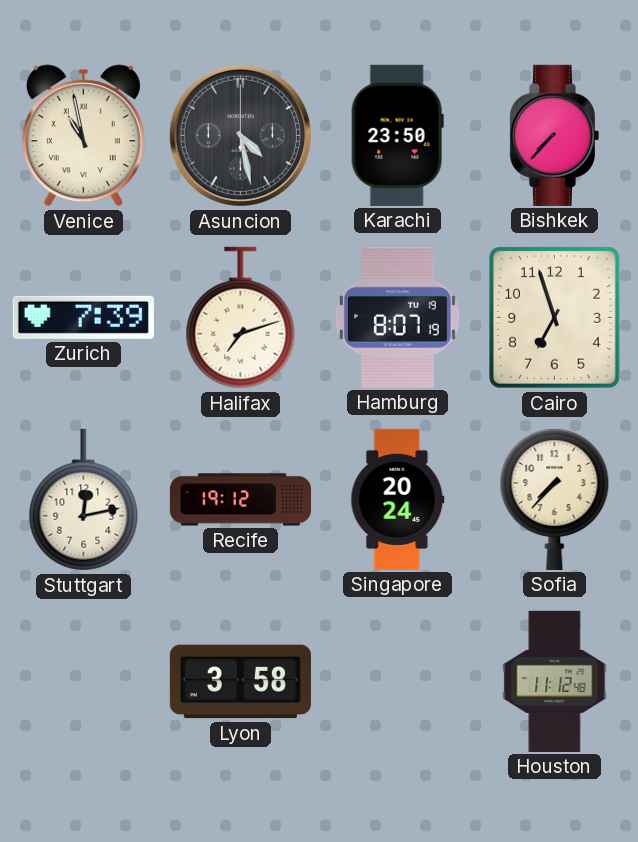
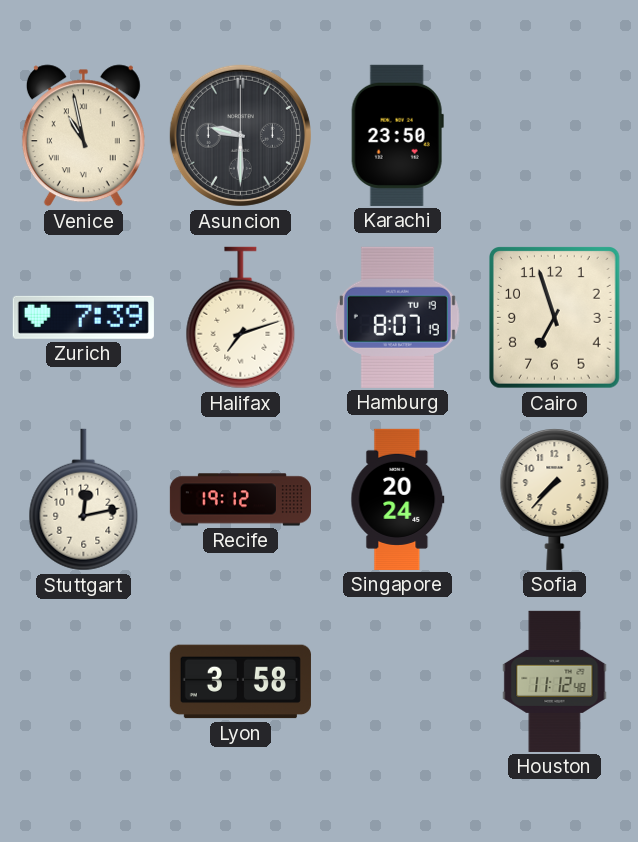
Asuncion: 4:28 -> 9:30
Bishkek: 7:37 -> none
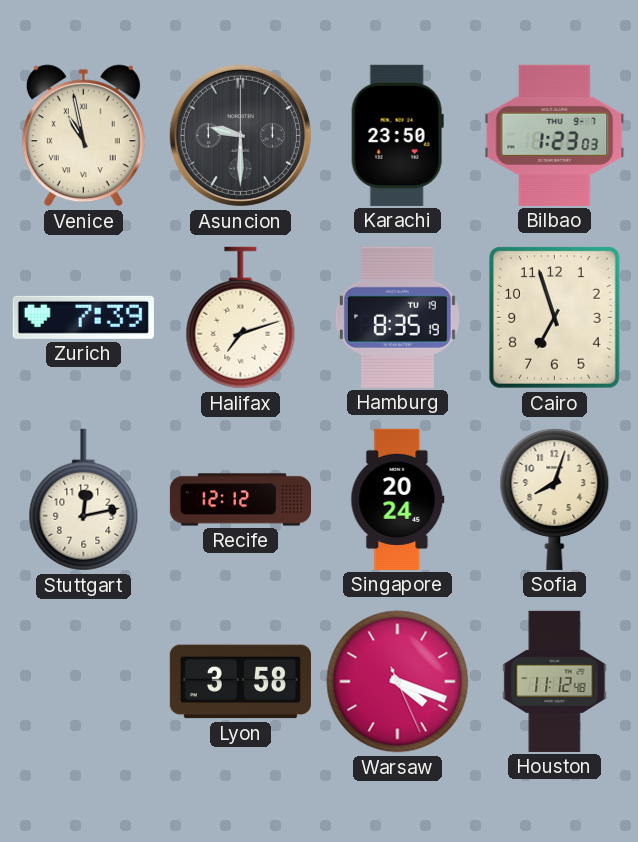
Bilbao: none -> 1:23
Hamburg: 8:07 -> 8:35
Recife: 19:12 -> 12:12
Sofia: 7:37 -> 8:03
Warsaw: none -> 4:18
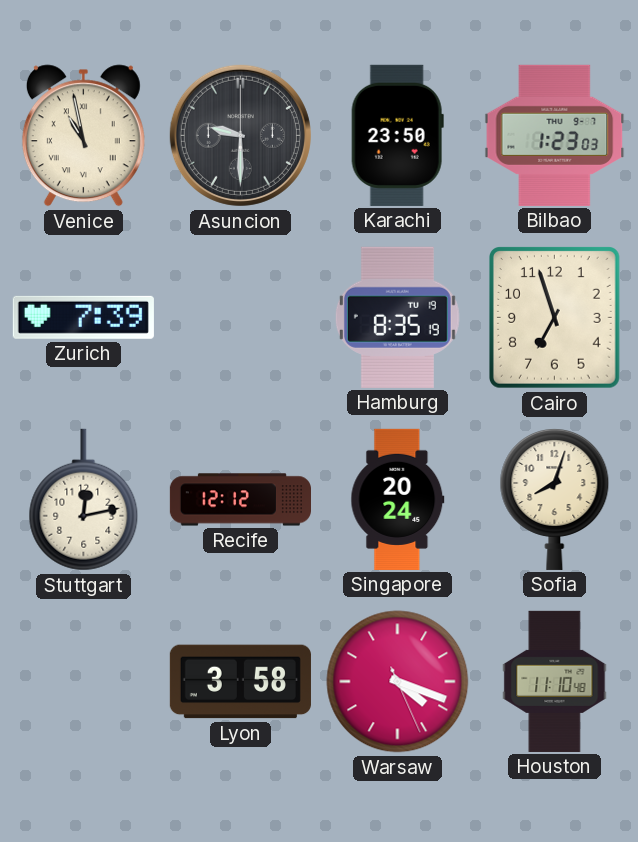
Halifax: 7:12 -> none
Houston: 11:12 -> 11:10
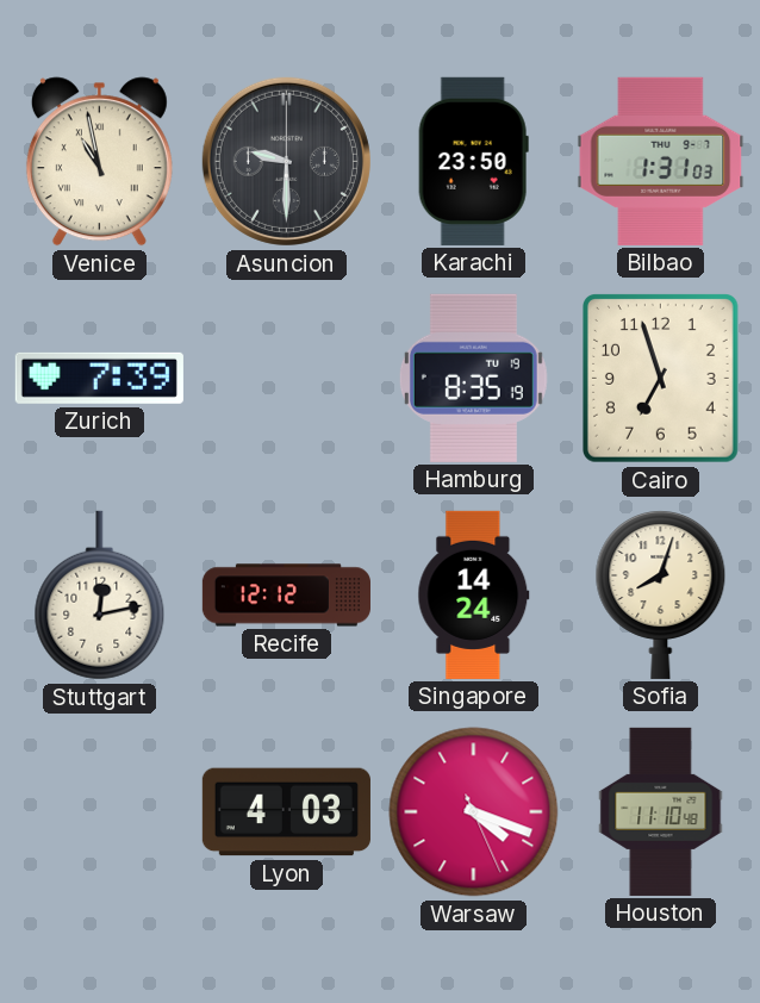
Bilbao: 1:23 -> 1:31
Singapore: 20:24 -> 14:24
Lyon: 3:58 -> 4:03
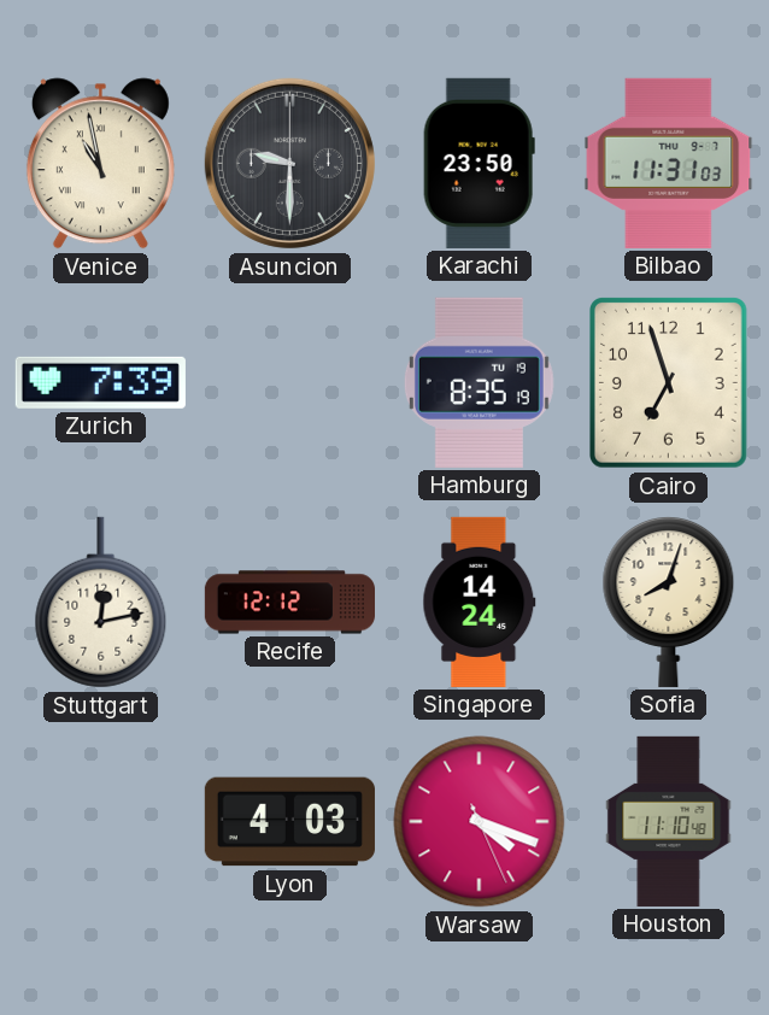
Bilbao: 1:31 -> 11:31
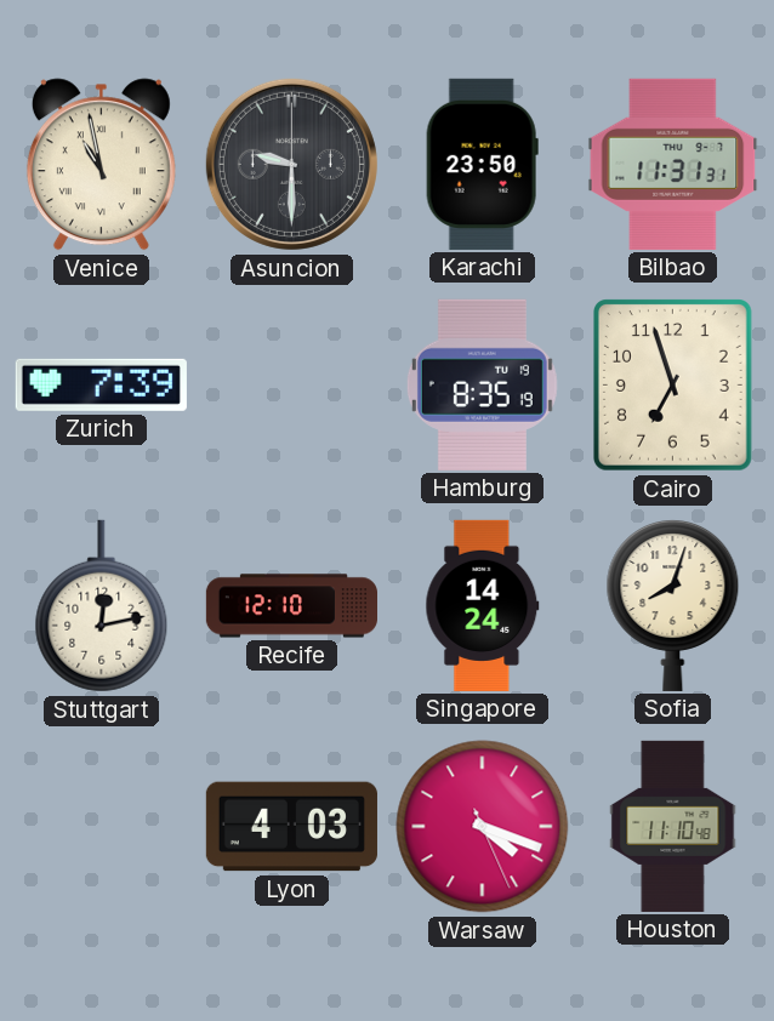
Bilbao: 11:31:03 -> 11:31:31
Recife: 12:12 -> 12:10
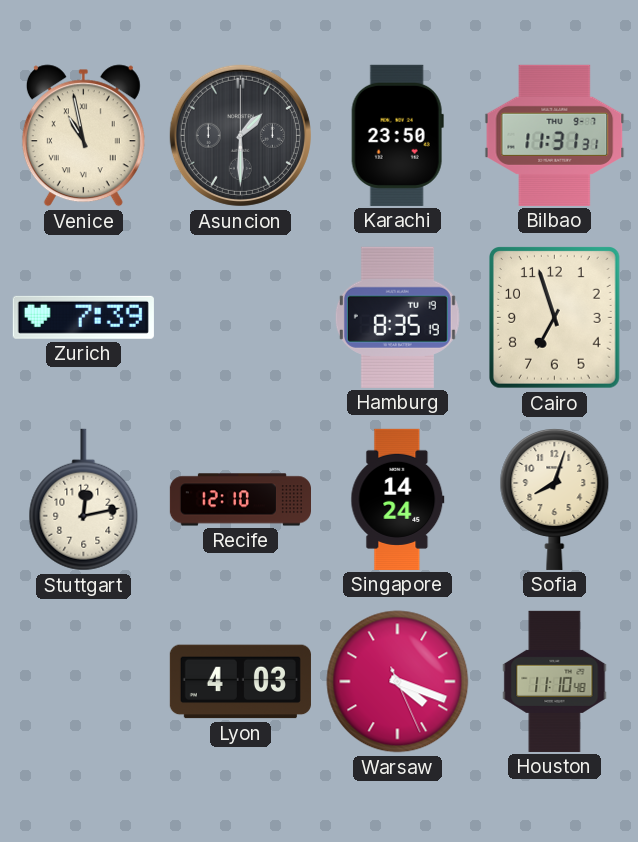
Asuncion: 9:30 -> 1:30
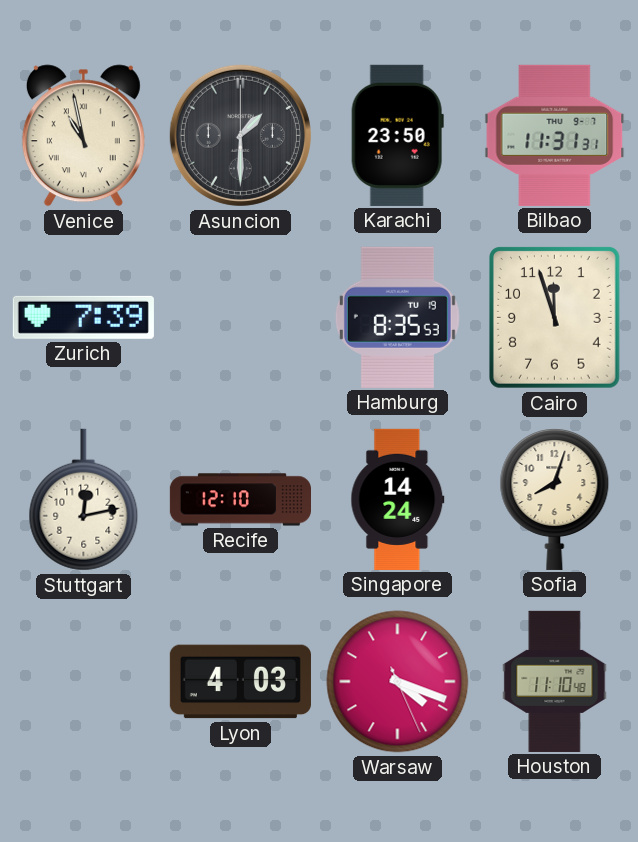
Hamburg: 8:35:19 -> 8:35:53
Cairo: 6:57 -> 11:57
